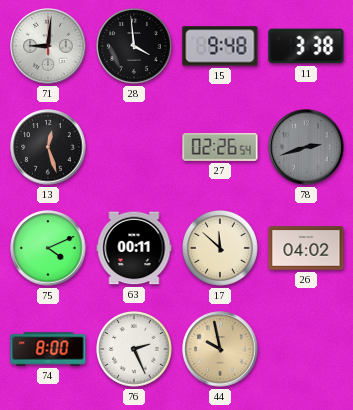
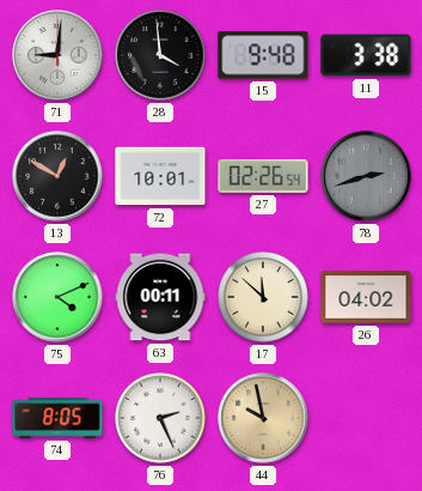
13: 12:27 -> 12:50
72: none -> 10:01
74: 8:00 -> 8:05
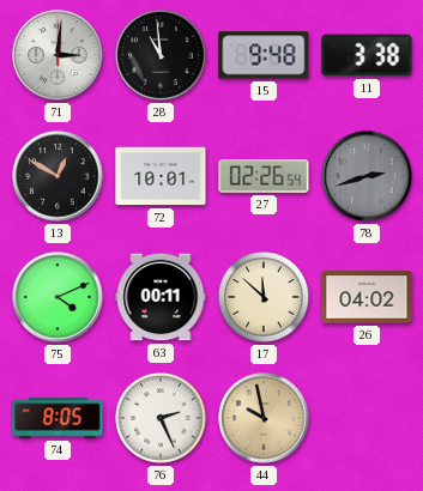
71: 9:01 -> 3:01
28: 3:59 -> 10:59
